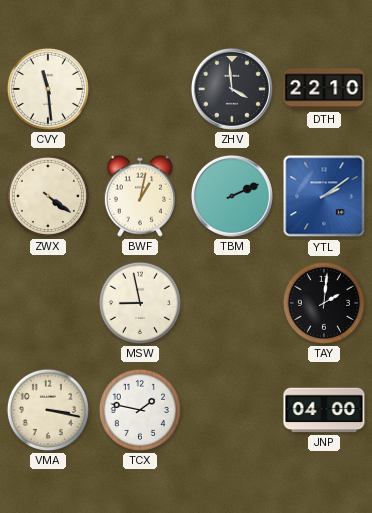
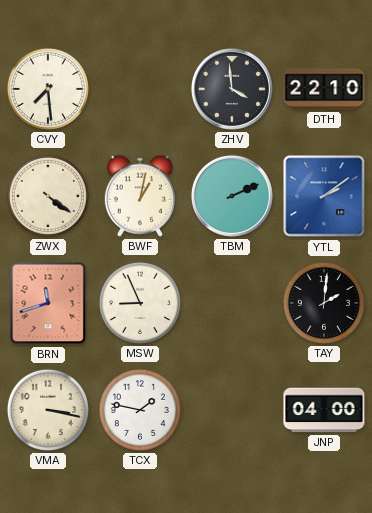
CVY: 11:29 -> 7:29
BRN: none -> 11:42
MSW: 8:58 -> 8:56
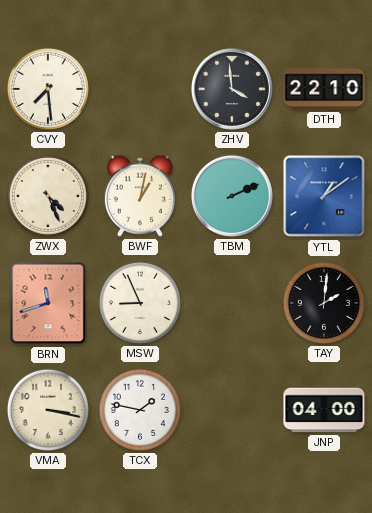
ZWX: 4:21 -> 4:26
YTL: 2:09 -> 1:09
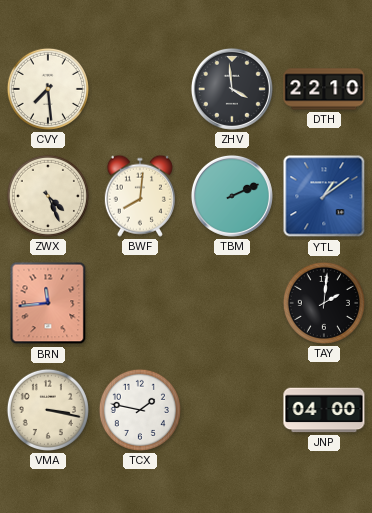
BWF: 1:02 -> 8:01
BRN: 11:42 -> 11:44
MSW: 8:56 -> none
